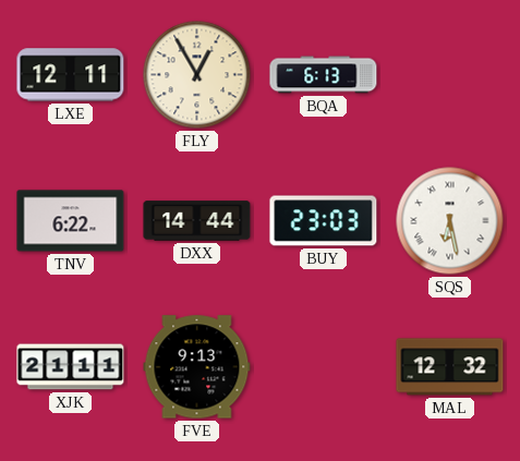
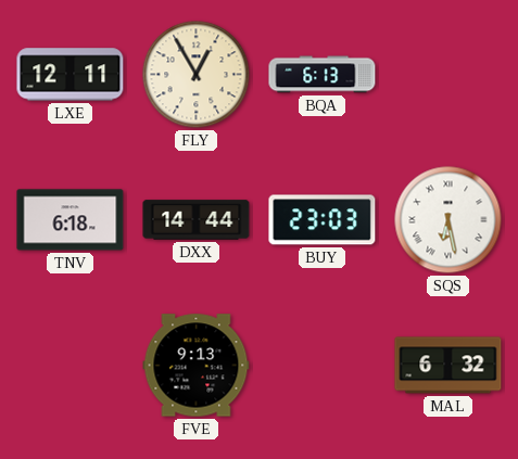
TNV: 6:22 -> 6:18
XJK: 21:11 -> none
MAL: 12:32 -> 6:32
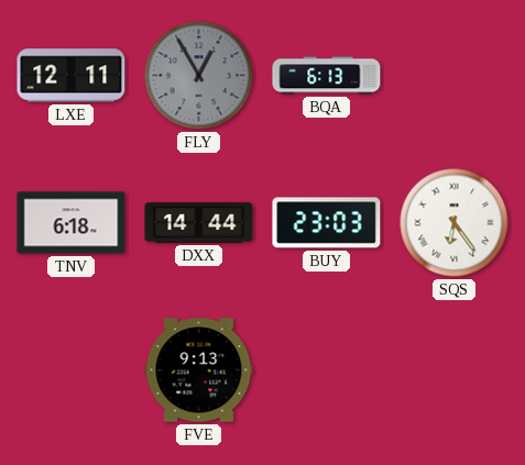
FLY dial: cream -> grey
SQS: 6:28 -> 6:24
MAL: 6:32 -> none
